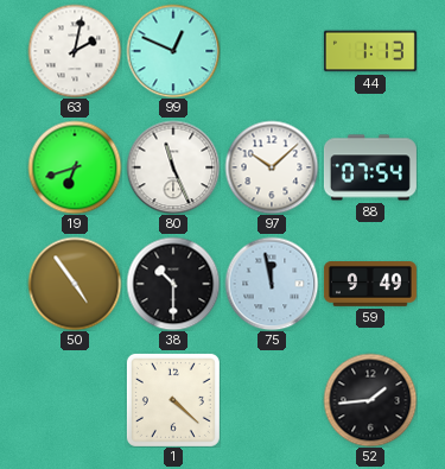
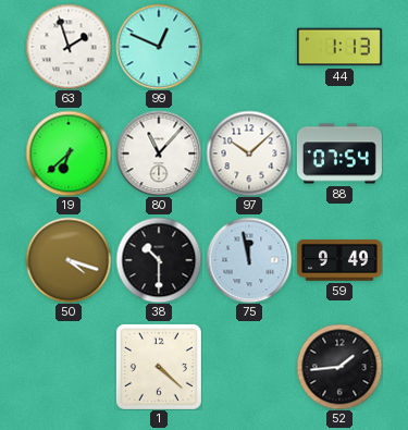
63: 2:02 -> 1:57
19: 6:42 -> 6:38
80: 11:26 -> 11:07
50: 4:54 -> 4:18
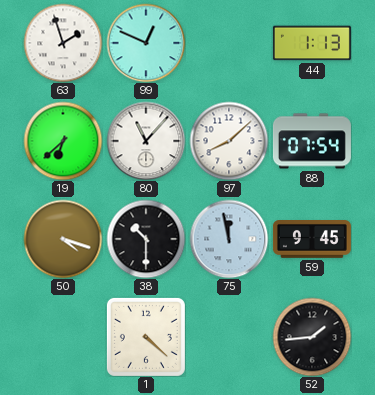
97: 10:08 -> 8:08
59: 9:49 -> 9:45
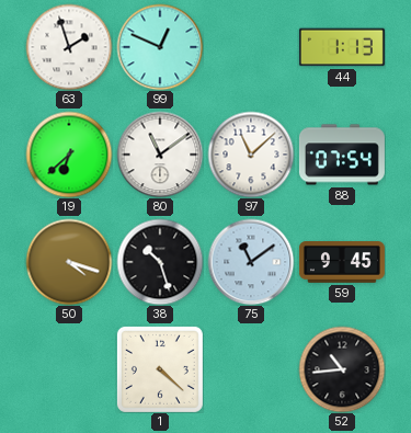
80: 11:07 -> 11:09
97: 8:08 -> 11:08
38: 10:30 -> 10:27
75: 11:58 -> 11:09
52: 1:44 -> 10:44
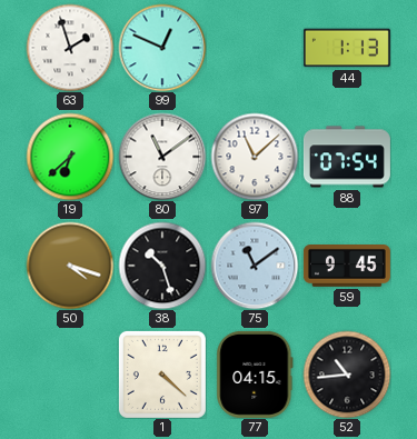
77: none -> 04:15
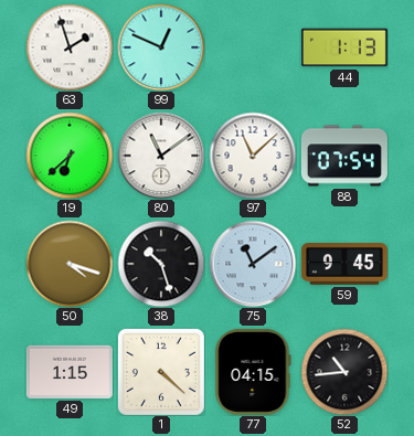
49: none -> 1:15
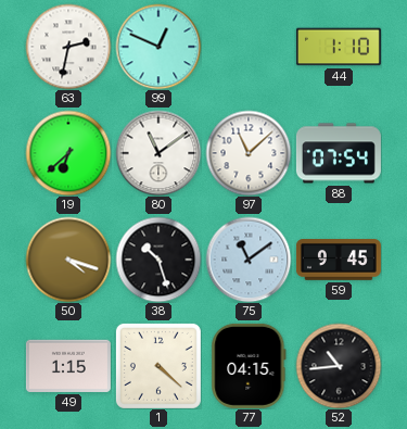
63: 1:57 -> 2:32
44: 1:13 -> 1:10
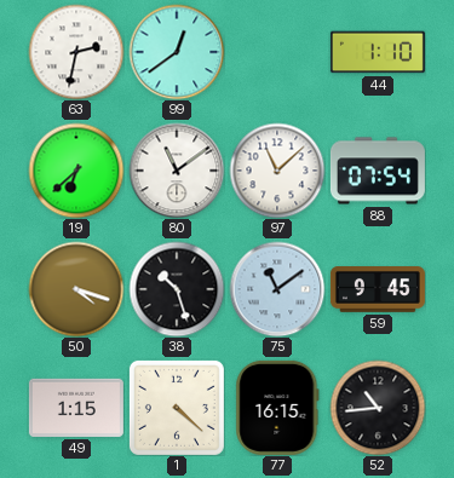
99: 12:49 -> 12:39
77: 04:15 -> 16:15
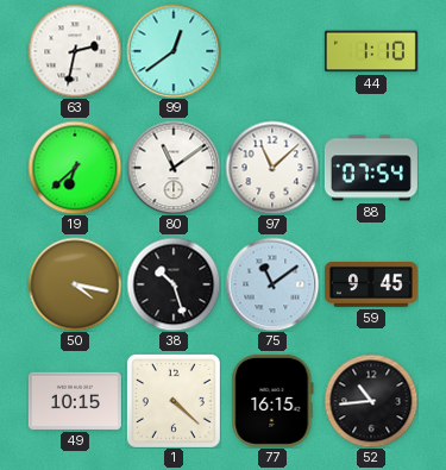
50: 4:18 -> 4:17
49: 1:15 -> 10:15
